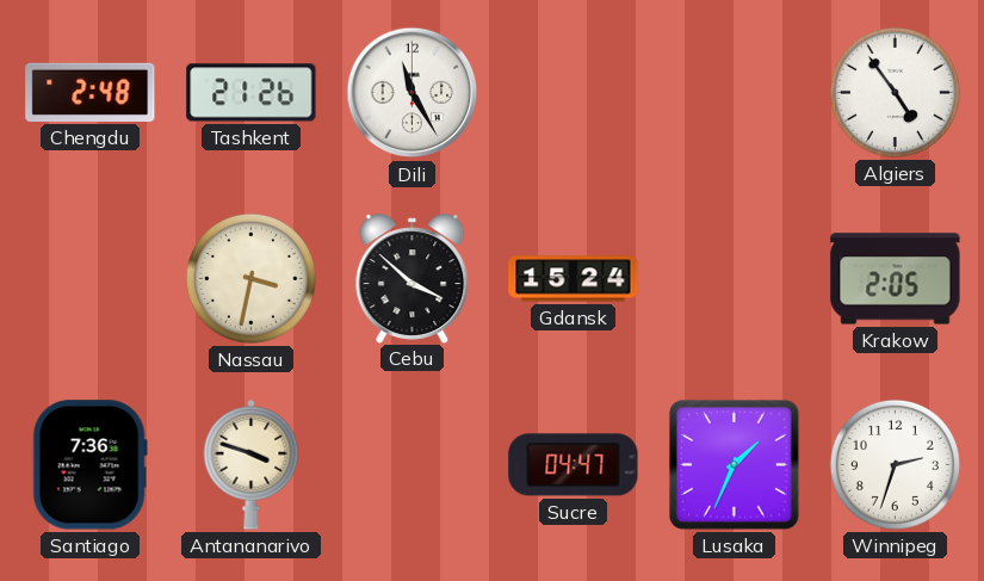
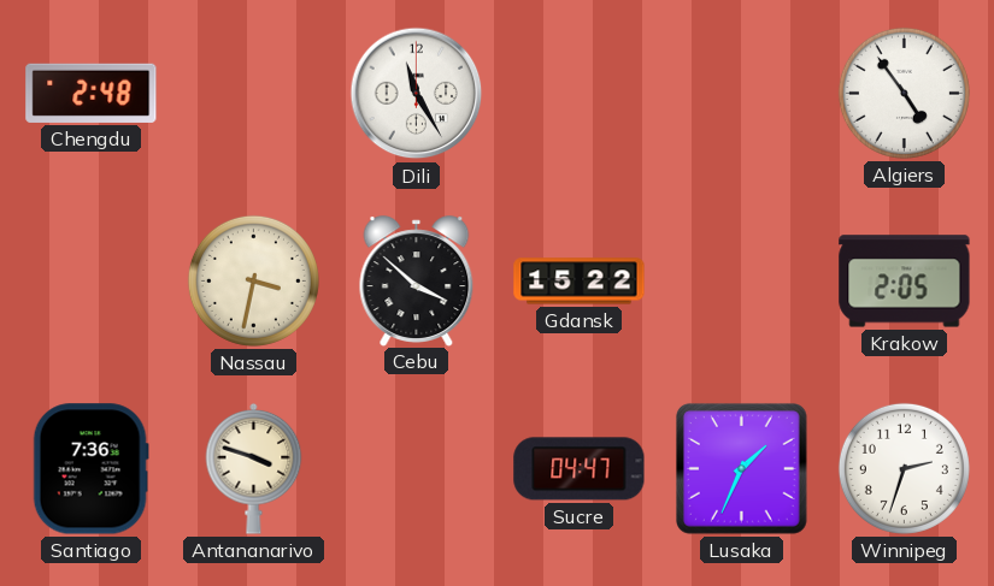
Tashkent: 21:26 -> none
Gdansk: 15:24 -> 15:22
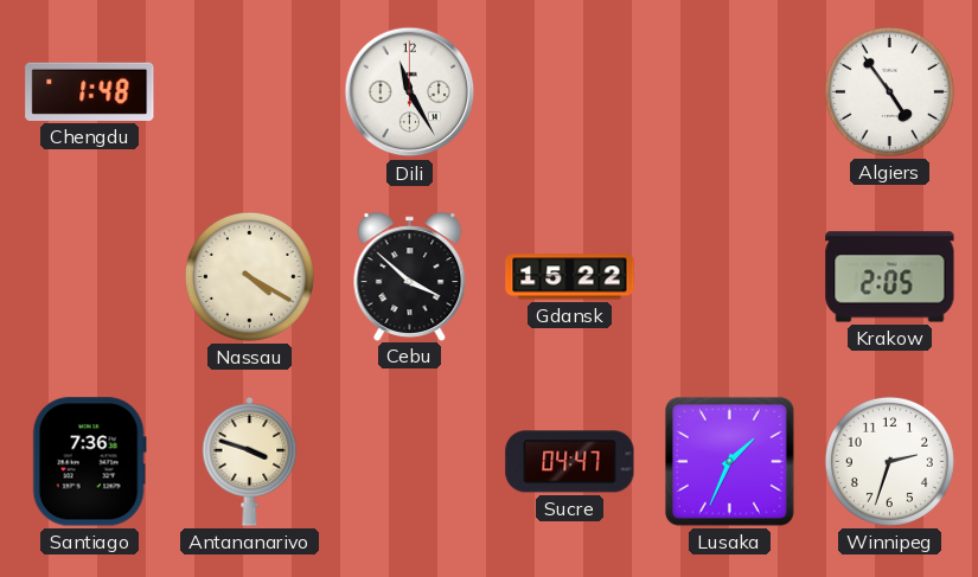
Chengdu: 2:48 -> 1:48
Nassau: 3:32 -> 4:20
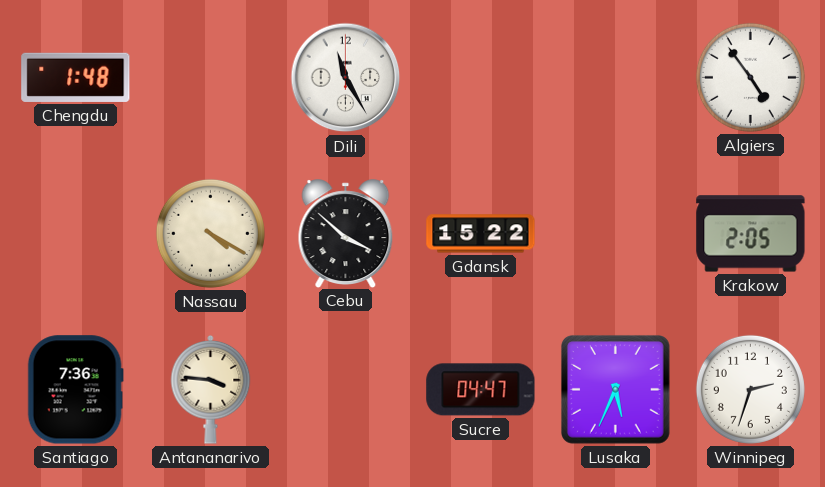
Antananarivo: 3:48 -> 3:46
Lusaka: 1:34 -> 5:34
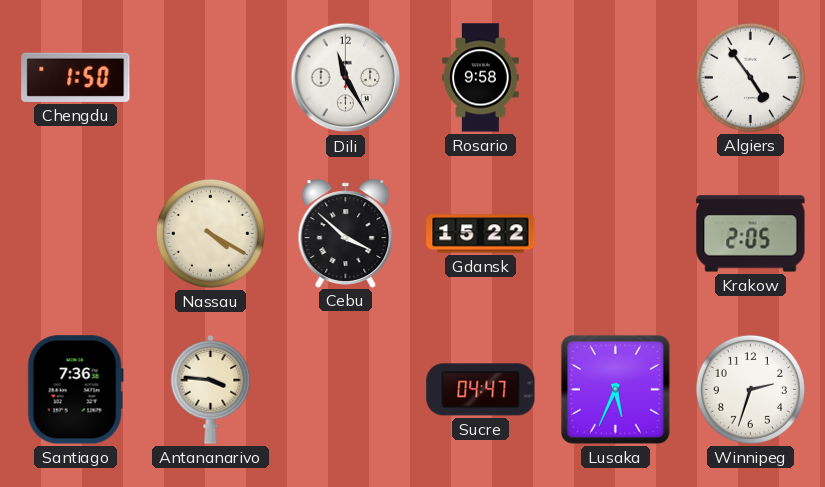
Chengdu: 1:48 -> 1:50
Rosario: none -> 9:58
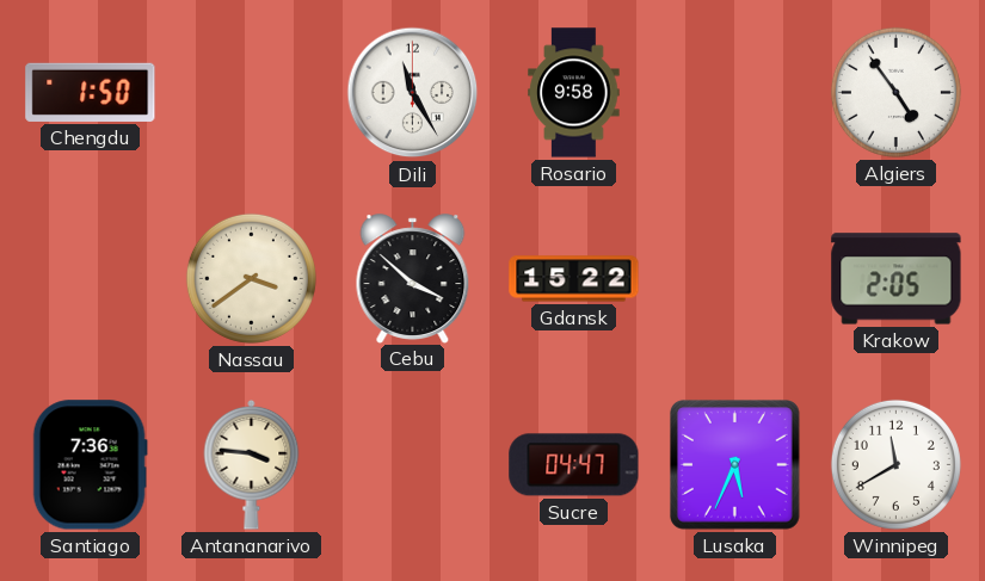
Nassau: 4:20 -> 3:39
Winnipeg: 2:33 -> 11:40
